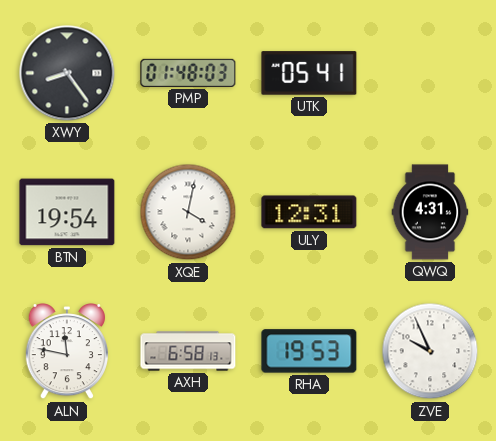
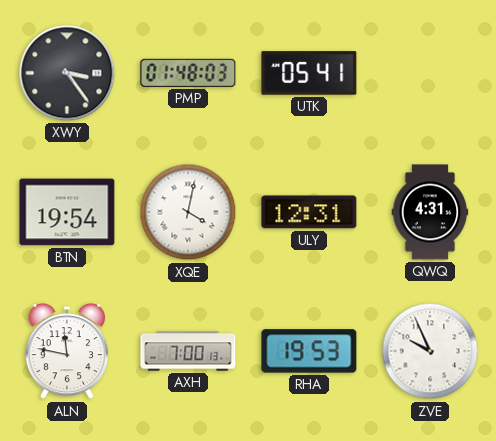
XWY: 8:24 -> 3:24
AXH: 6:58 -> 7:00
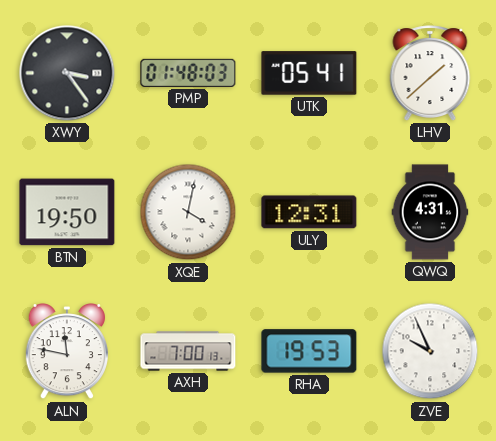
LHV: none -> 1:38
BTN: 19:54 -> 19:50
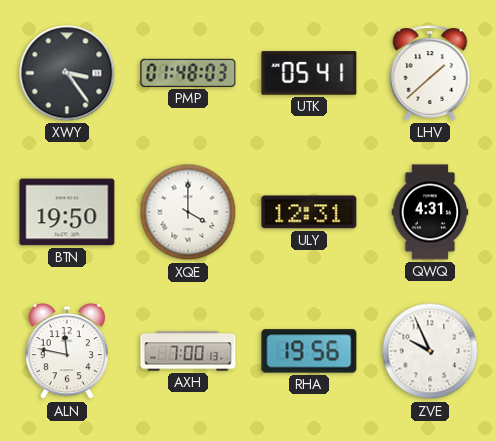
XQE: 4:02 -> 4:00
RHA: 19:53 -> 19:56
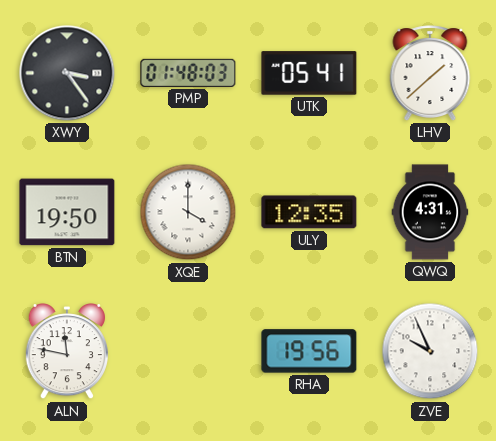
ULY: 12:31 -> 12:35
AXH: 7:00 -> none
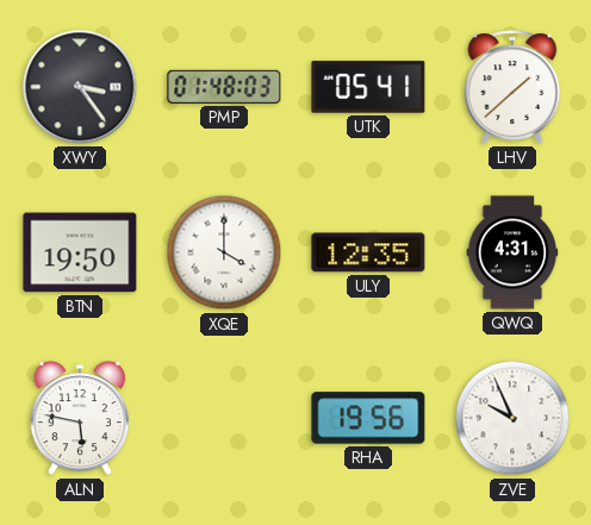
ALN: 11:47 -> 5:47
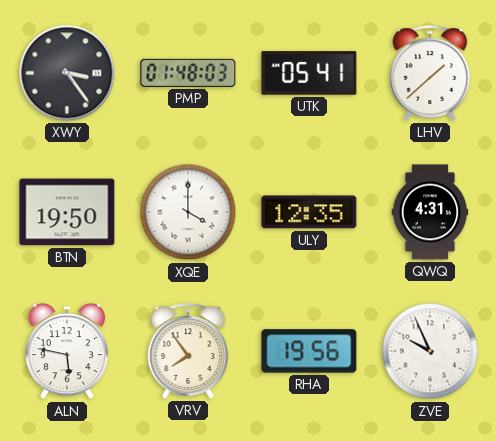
VRV: none -> 7:54
